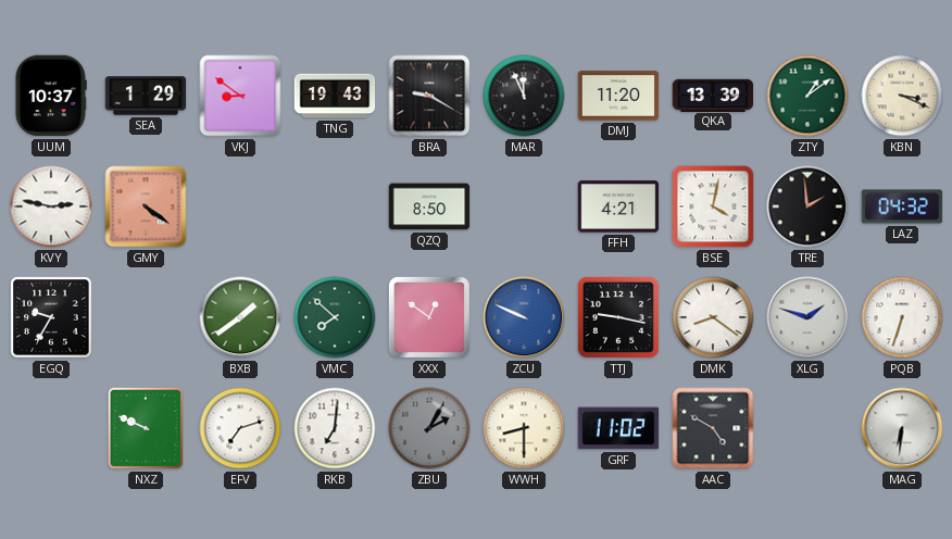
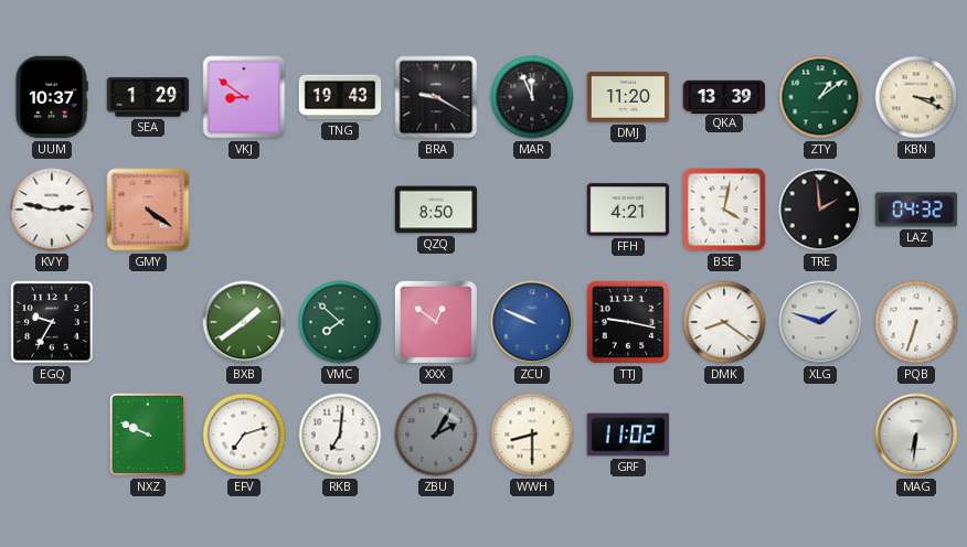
AAC: 4:50 -> none
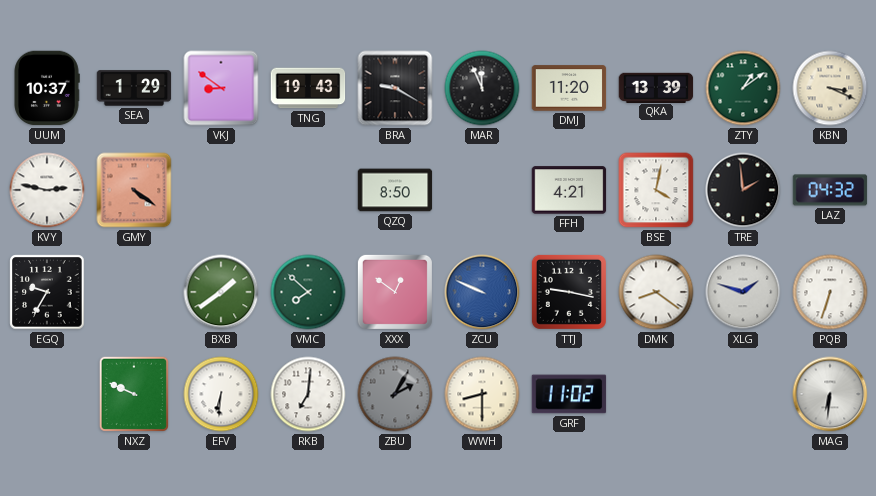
EFV: 7:12 -> 6:31
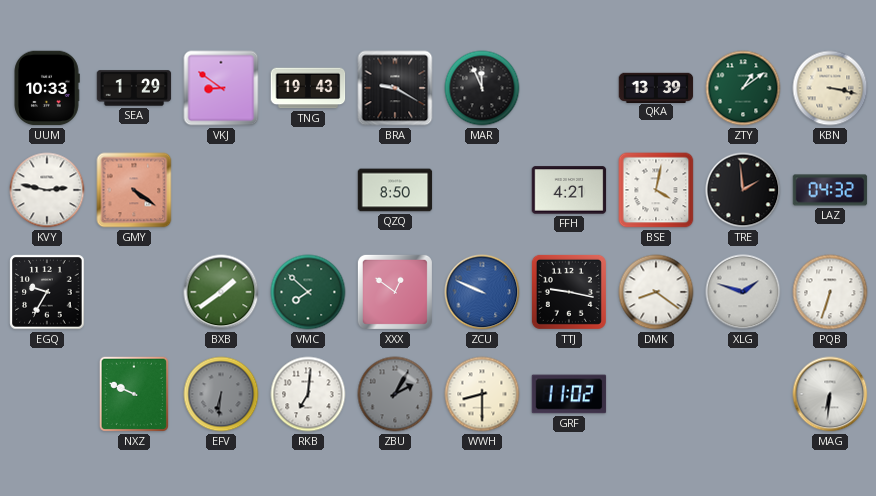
UUM: 10:37 -> 10:33
DMJ: 11:20 -> none
KBN: 3:19 -> 3:17
EFV dial: white -> grey
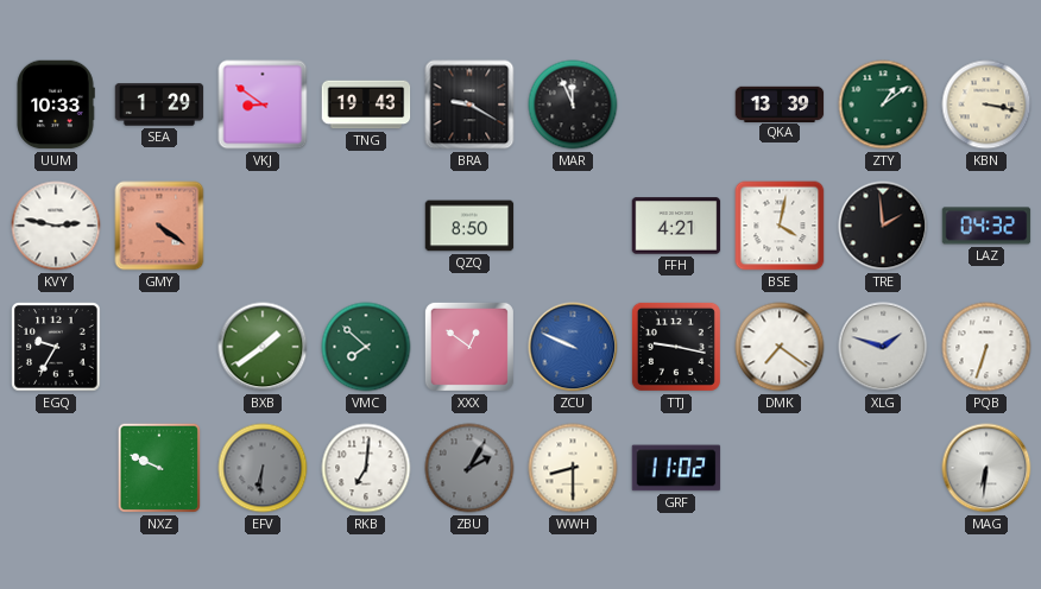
DMK: 8:21 -> 7:21
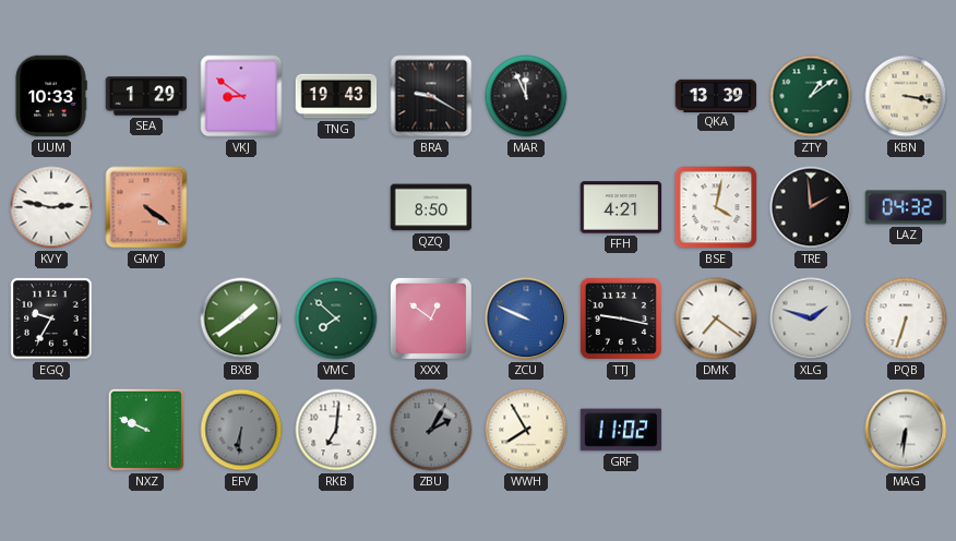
WWH: 8:30 -> 7:55
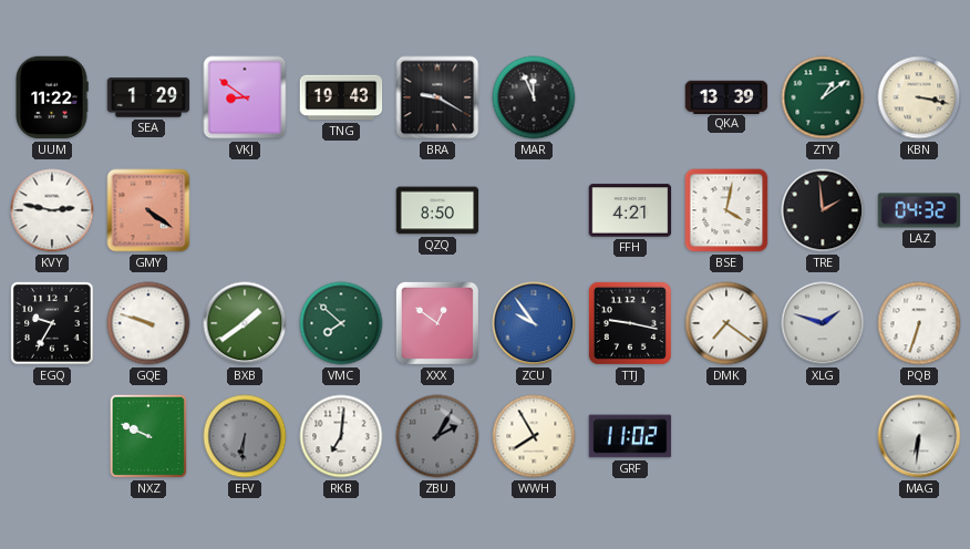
UUM: 10:33 -> 11:22
GQE: none -> 9:48
ZCU: 9:49 -> 9:54
